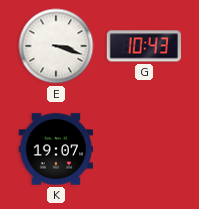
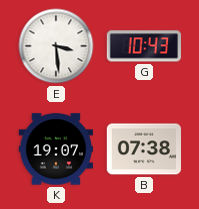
E: 3:18 -> 3:29
B: none -> 07:38
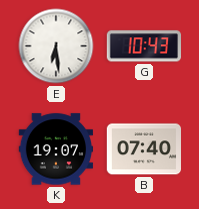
E: 3:29 -> 6:29
B: 07:38 -> 07:40
